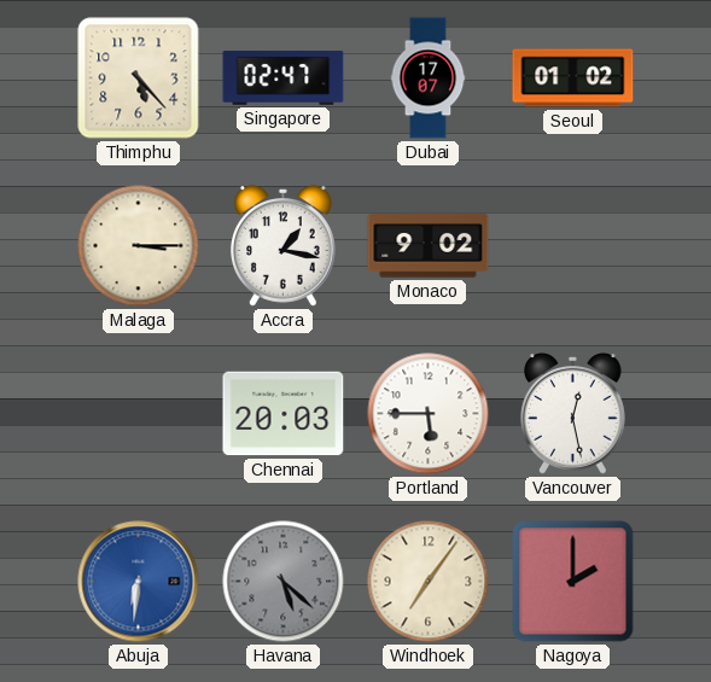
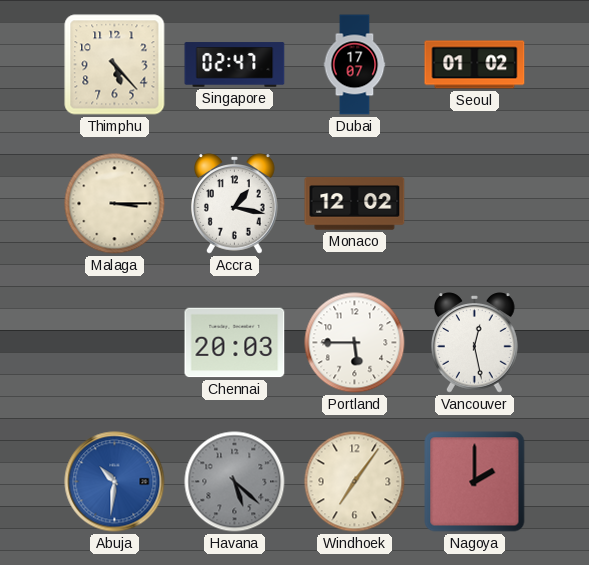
Monaco: 9:02 -> 12:02
Abuja: 6:31 -> 10:31
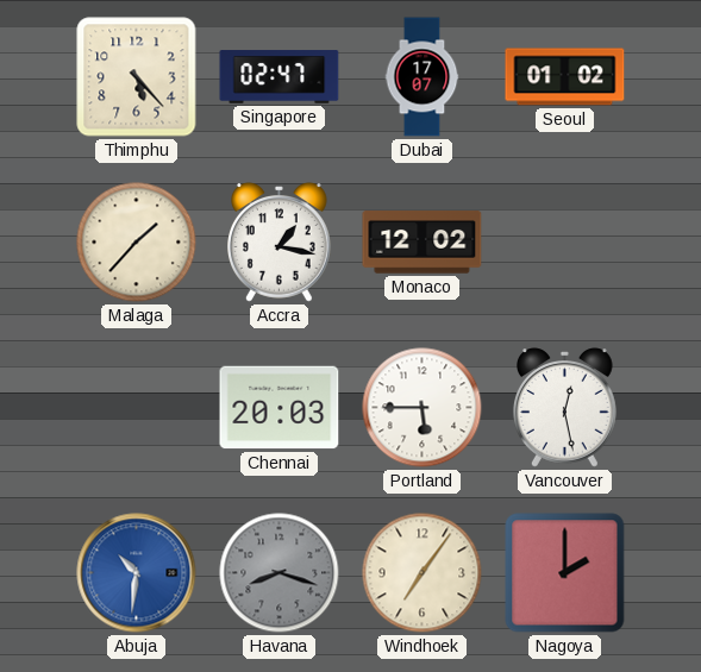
Malaga: 3:15 -> 1:37
Havana: 5:22 -> 8:18
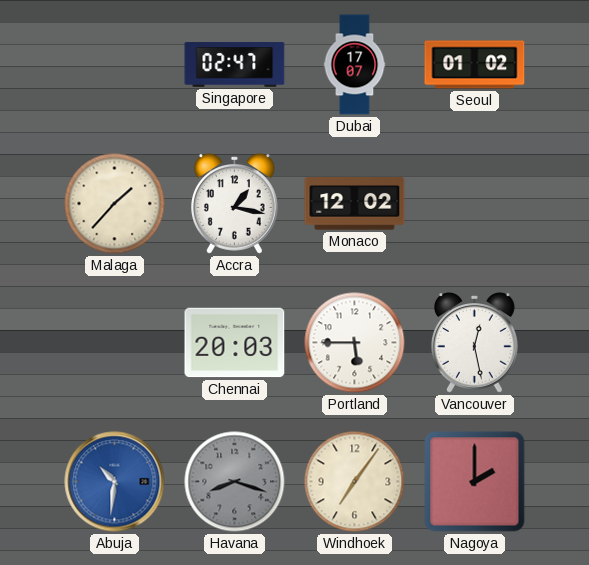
Thimphu: 5:23 -> none
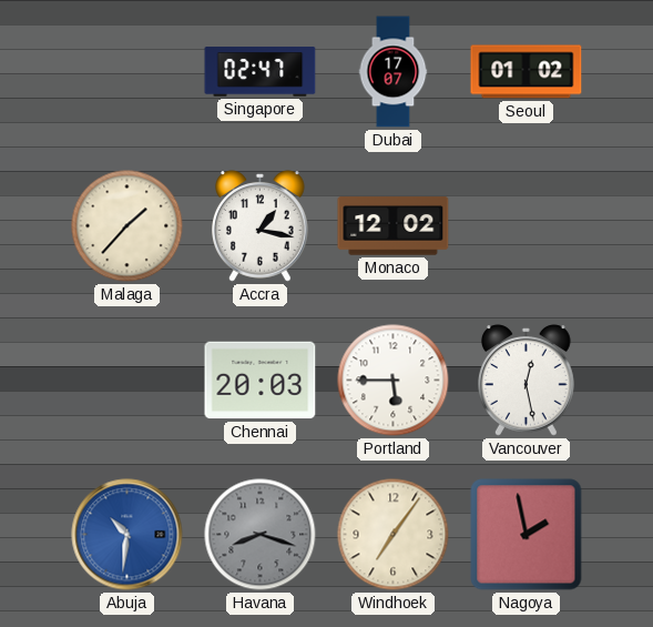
Nagoya: 2:00 -> 1:58
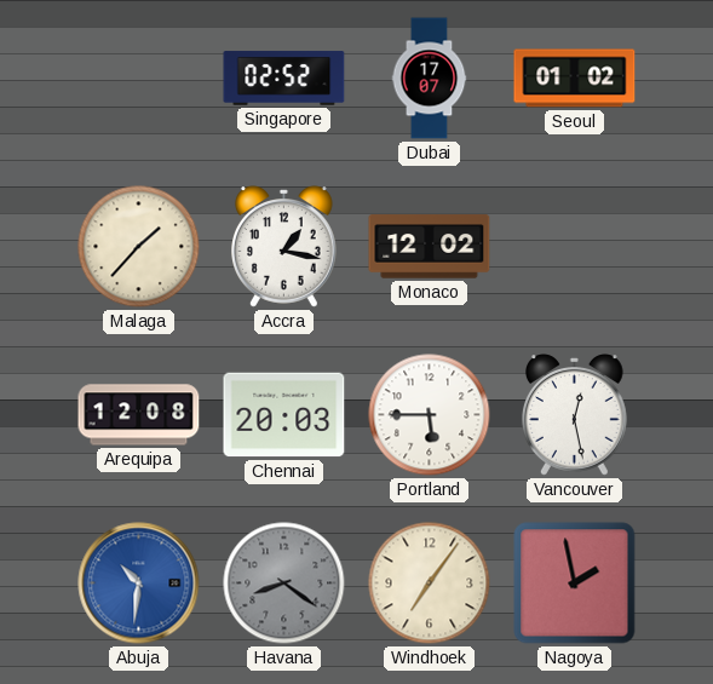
Singapore: 02:47 -> 02:52
Arequipa: none -> 12:08
Havana: 8:18 -> 8:21
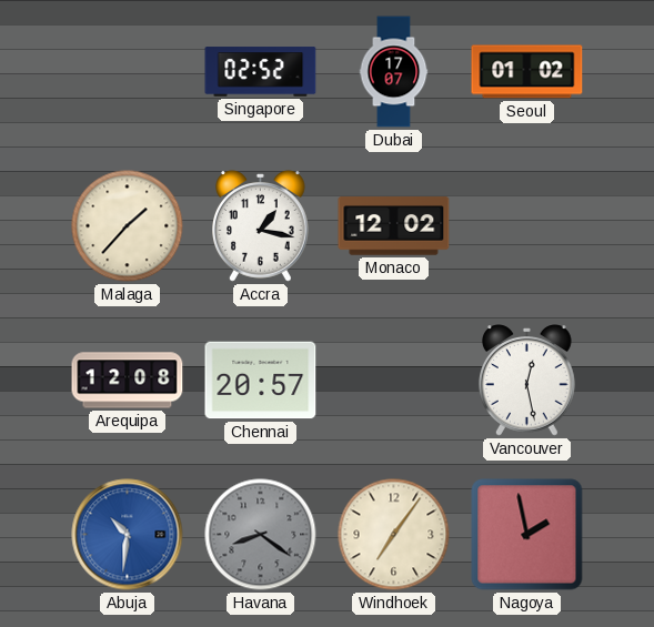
Chennai: 20:03 -> 20:57
Portland: 5:45 -> none
